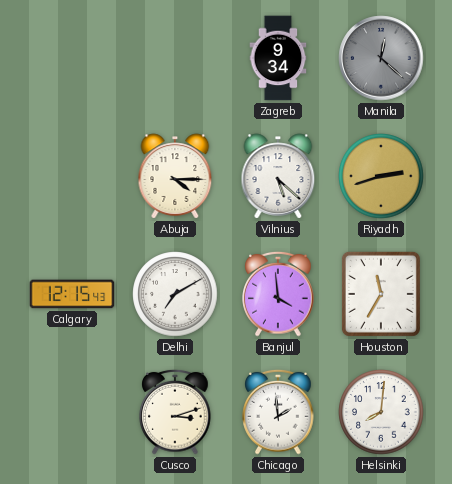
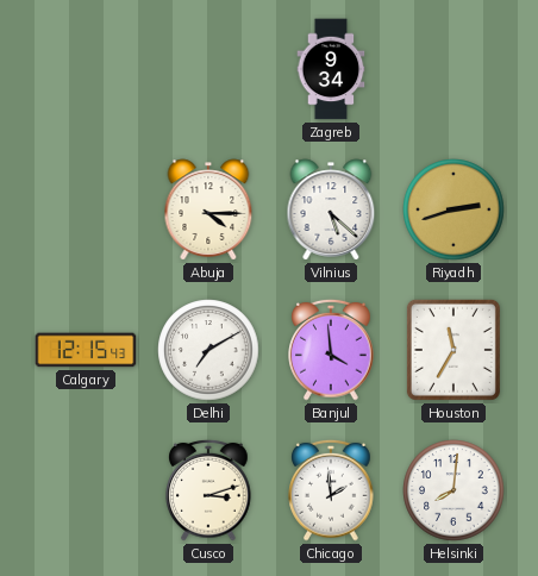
Manila: 12:22 -> none
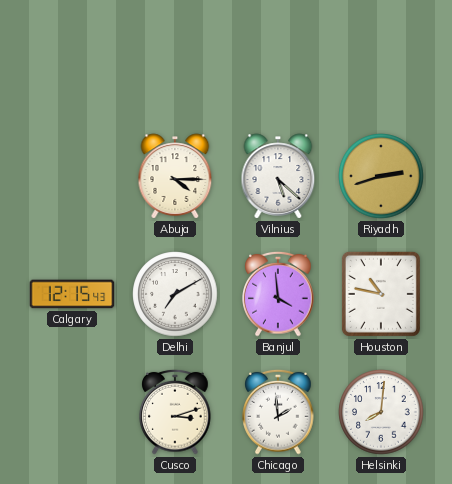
Zagreb: 9:34 -> none
Houston: 11:35 -> 10:47
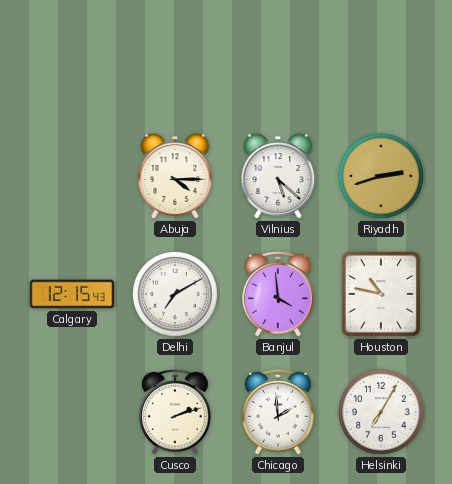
Cusco: 3:12 -> 2:12
Helsinki: 8:01 -> 7:05
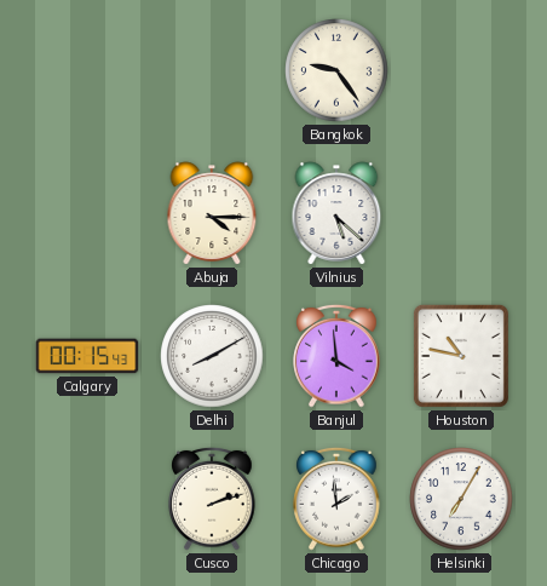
Bangkok: none -> 9:24
Riyadh: 2:42 -> none
Calgary: 12:15 -> 00:15
Delhi: 7:10 -> 8:10
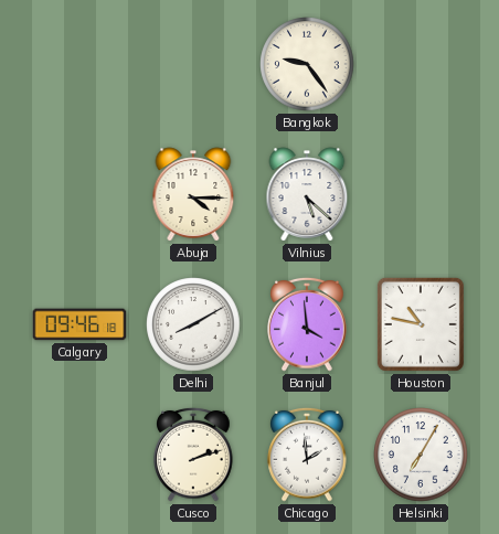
Calgary: 00:15 -> 09:46
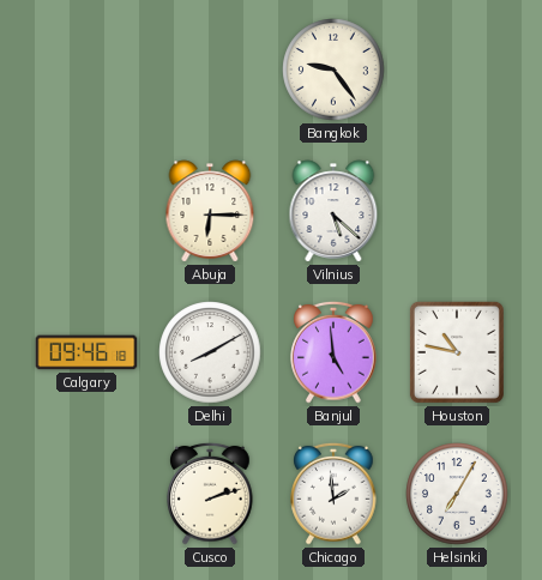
Abuja: 4:15 -> 6:15
Banjul: 3:59 -> 4:59
